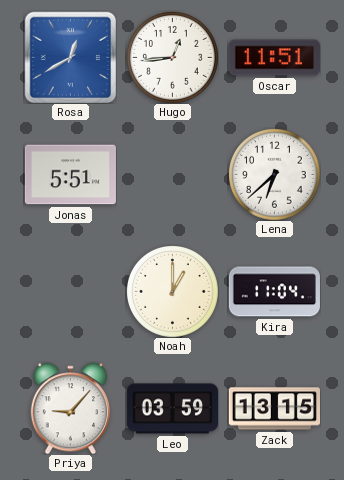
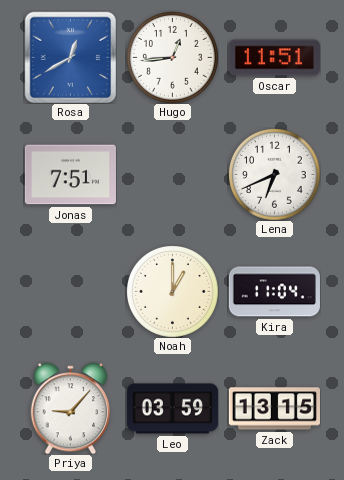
Jonas: 5:51 -> 7:51
Lena: 6:38 -> 6:41
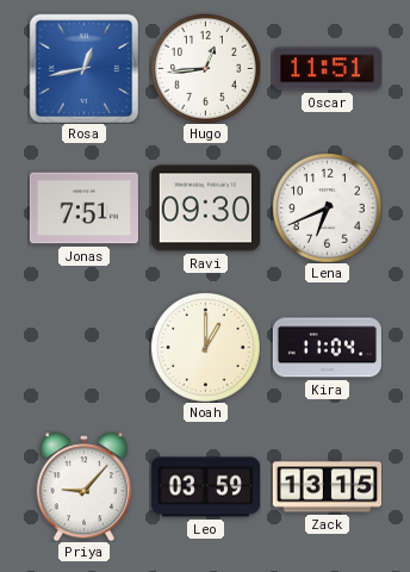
Rosa: 12:40 -> 12:43
Ravi: none -> 09:30
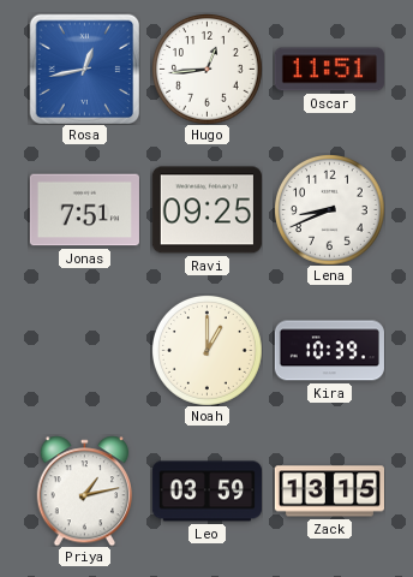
Ravi: 09:30 -> 09:25
Lena: 6:41 -> 8:41
Kira: 11:04 -> 10:39
Priya: 9:07 -> 1:13
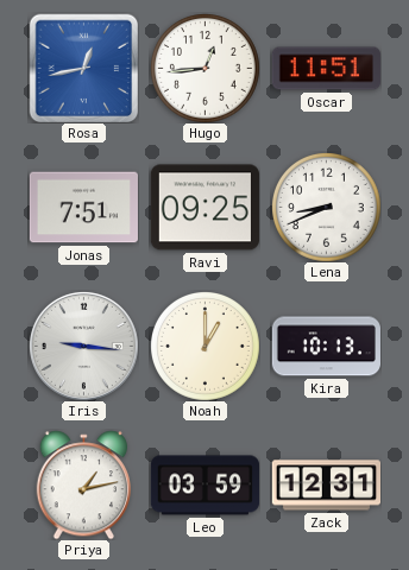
Iris: none -> 9:16
Kira: 10:39 -> 10:13
Zack: 13:15 -> 12:31
